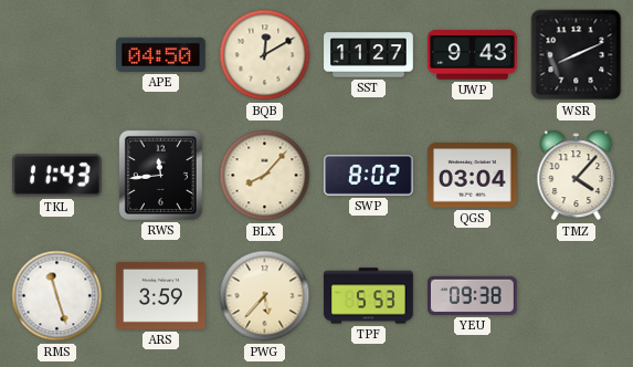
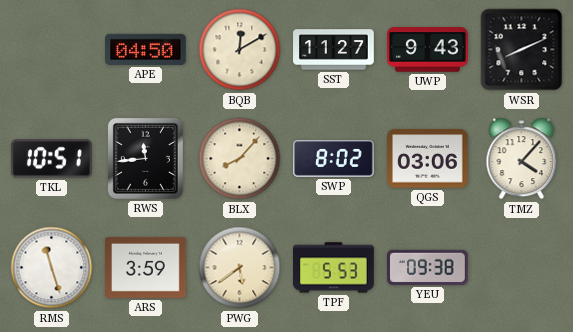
TKL: 11:43 -> 10:51
QGS: 03:04 -> 03:06
PWG: 5:37 -> 5:39
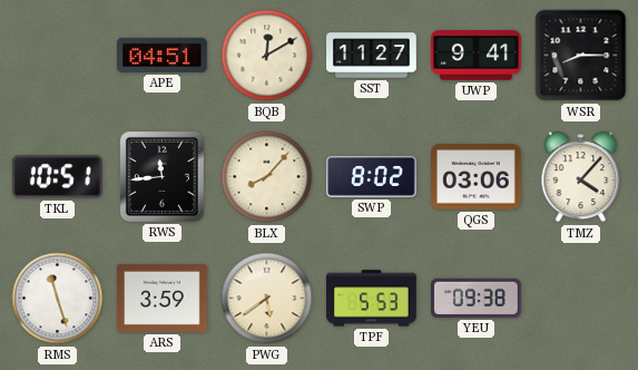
APE: 04:50 -> 04:51
UWP: 9:43 -> 9:41
WSR: 8:11 -> 8:15
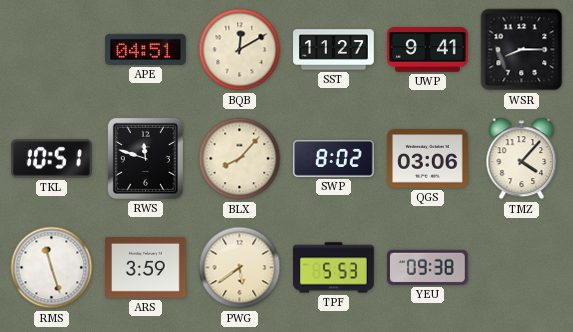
RWS: 11:44 -> 11:48
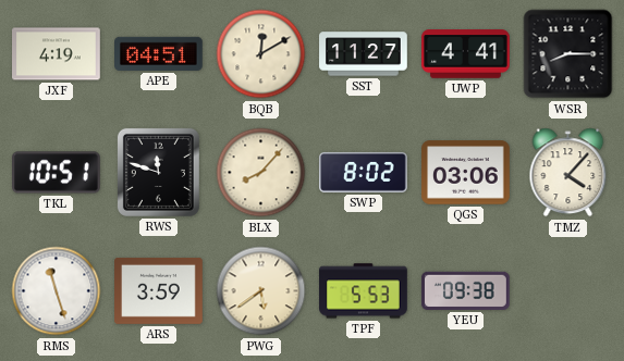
JXF: none -> 4:19
UWP: 9:41 -> 4:41
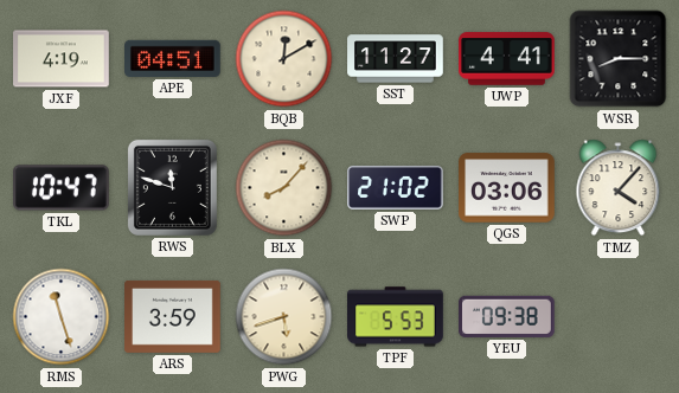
TKL: 10:51 -> 10:47
SWP: 8:02 -> 21:02
PWG: 5:39 -> 5:42
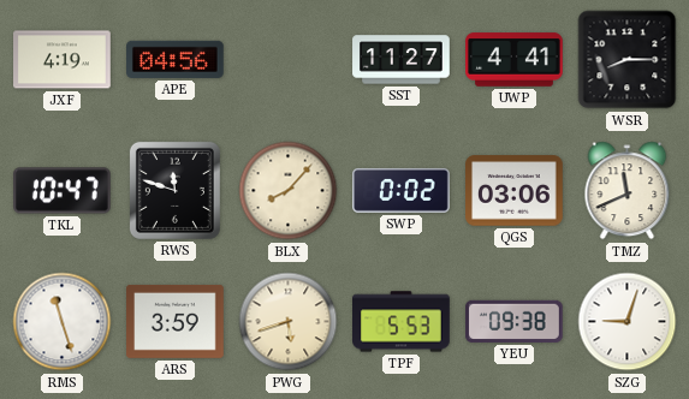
APE: 04:51 -> 04:56
BQB: 12:10 -> none
SWP: 21:02 -> 0:02
TMZ: 4:07 -> 11:41
SZG: none -> 9:03
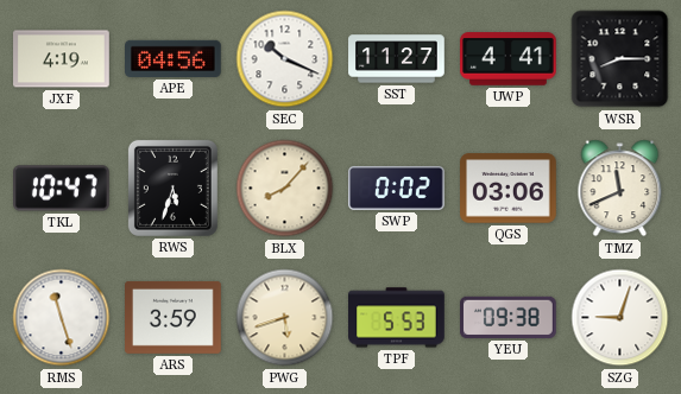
SEC: none -> 10:19
RWS: 11:48 -> 5:33
